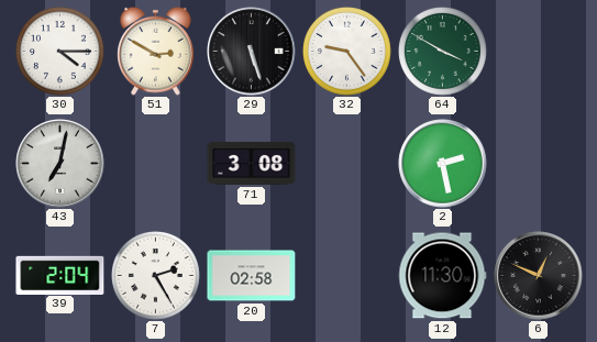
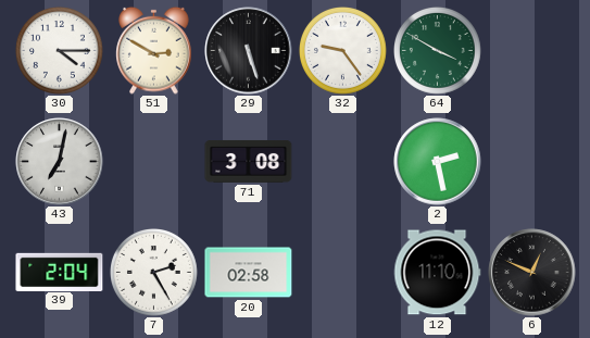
12: 11:30 -> 11:10
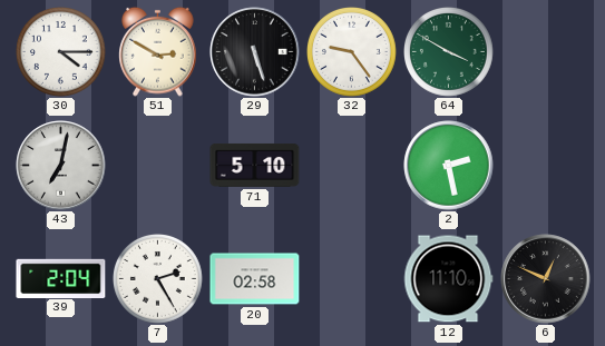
71: 3:08 -> 5:10
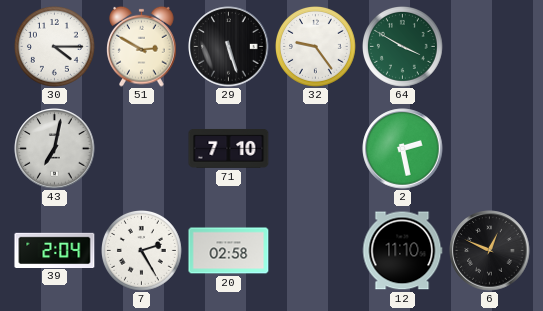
71: 5:10 -> 7:10
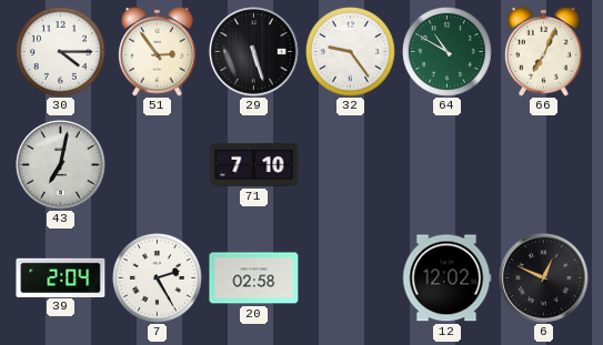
51: 2:50 -> 2:54
64: 3:50 -> 10:50
66: none -> 7:04
2: 2:28 -> none
12: 11:10 -> 12:02
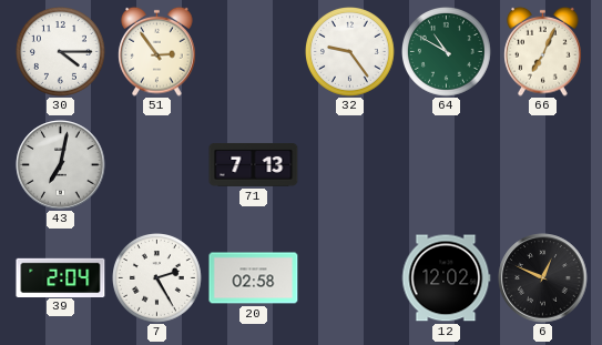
29: 5:27 -> none
71: 7:10 -> 7:13
